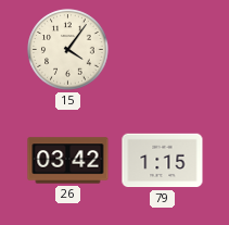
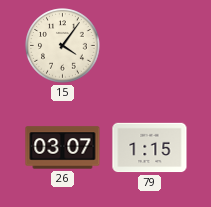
26: 03:42 -> 03:07
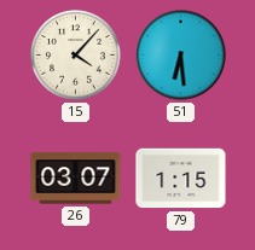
15: 4:06 -> 4:07
51: none -> 6:29
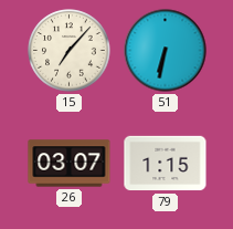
15: 4:07 -> 7:07
51: 6:29 -> 6:32
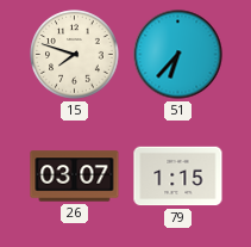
15: 7:07 -> 7:48
51: 6:32 -> 6:37
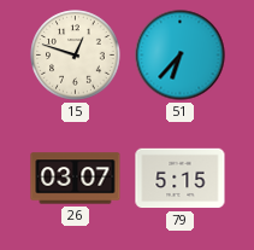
15: 7:48 -> 12:48
79: 1:15 -> 5:15
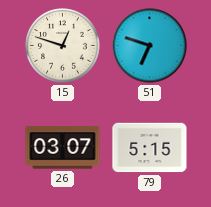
51: 6:37 -> 6:48
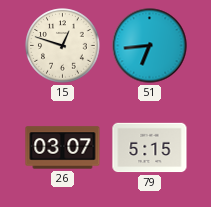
51: 6:48 -> 6:44
